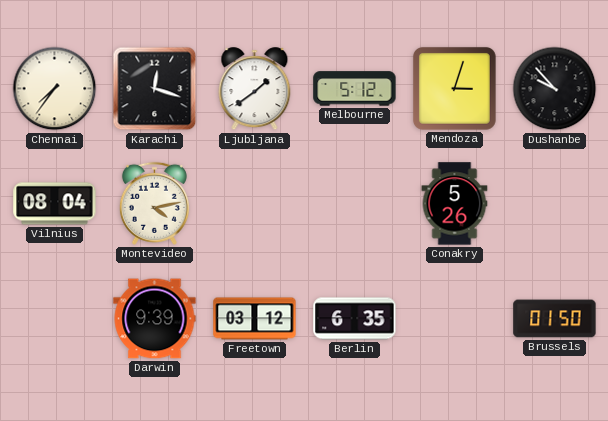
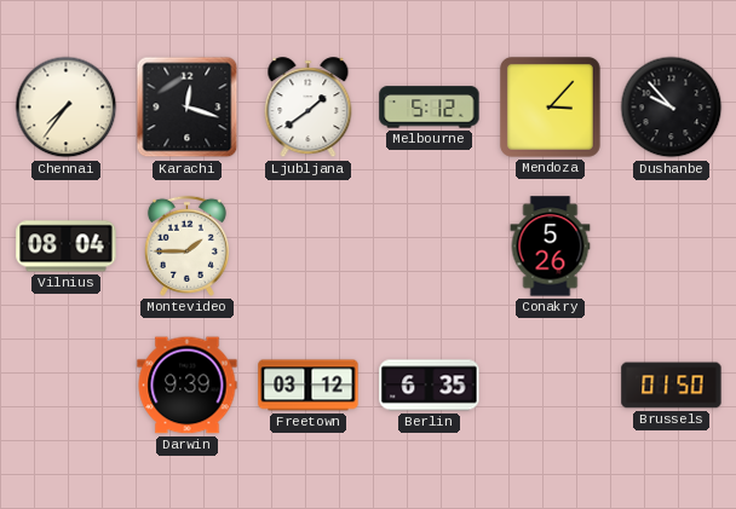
Mendoza: 3:03 -> 3:07
Montevideo: 4:13 -> 1:45
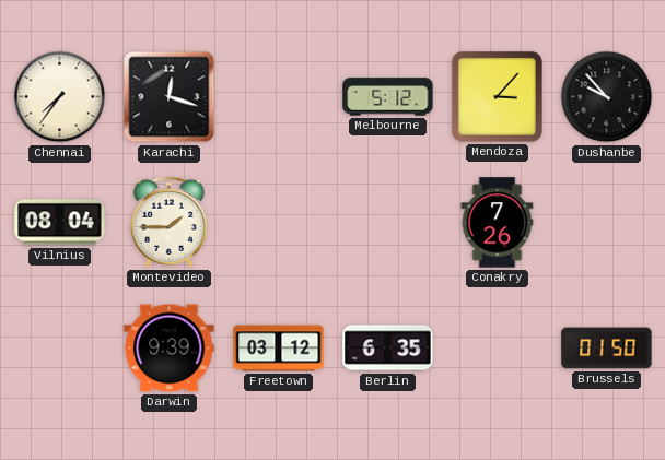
Ljubljana: 1:39 -> none
Conakry: 5:26 -> 7:26
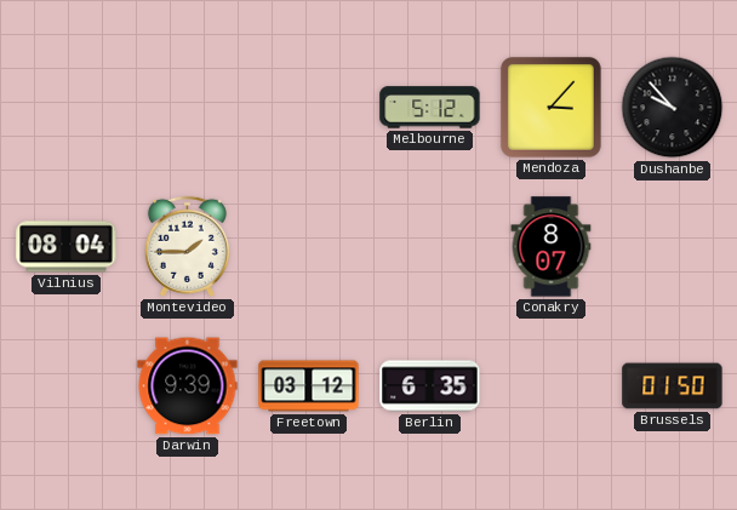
Chennai: 7:36 -> none
Karachi: 12:18 -> none
Conakry: 7:26 -> 8:07
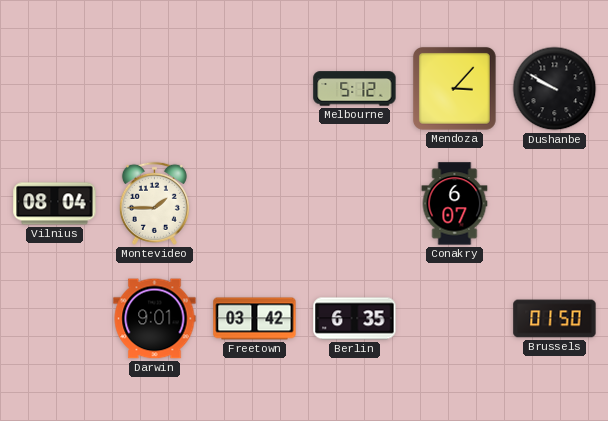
Dushanbe: 9:53 -> 9:50
Conakry: 8:07 -> 6:07
Darwin: 9:39 -> 9:01
Freetown: 03:12 -> 03:42
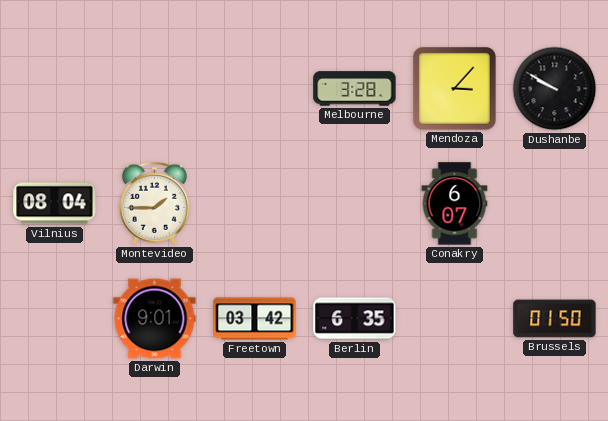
Melbourne: 5:12 -> 3:28
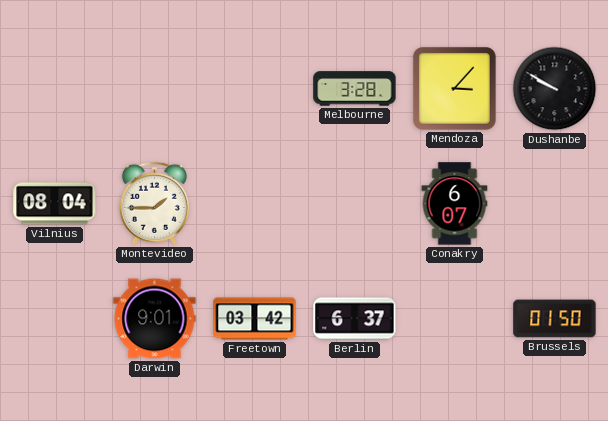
Berlin: 6:35 -> 6:37
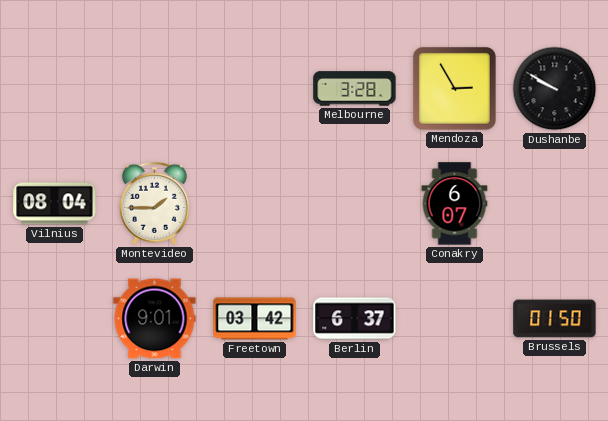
Mendoza: 3:07 -> 2:55
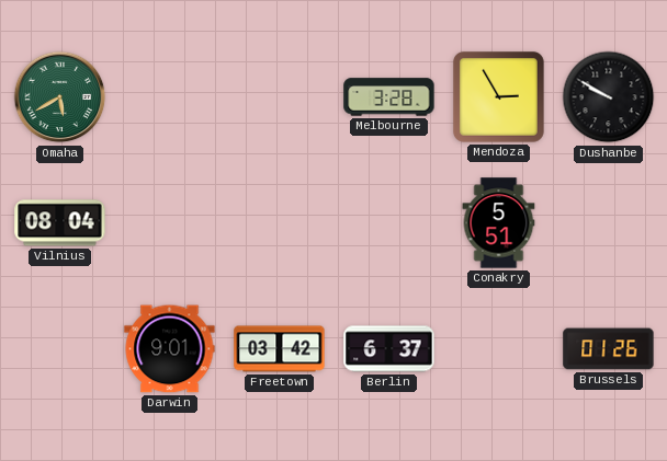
Omaha: none -> 5:40
Montevideo: 1:45 -> none
Conakry: 6:07 -> 5:51
Brussels: 01:50 -> 01:26
